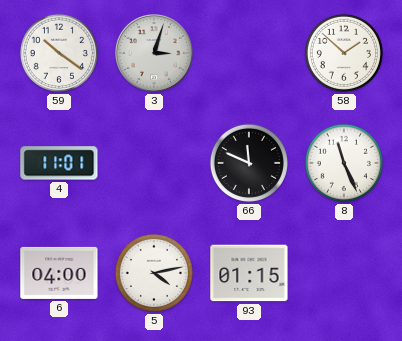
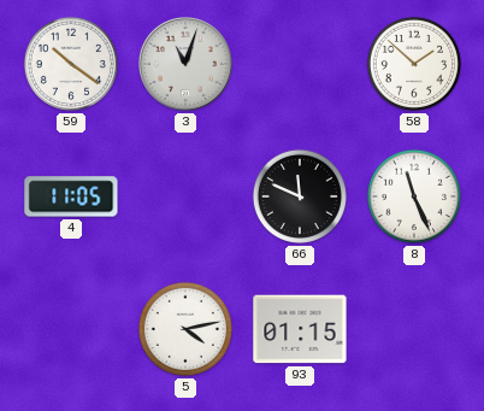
3: 3:03 -> 11:03
4: 11:01 -> 11:05
6: 04:00 -> none
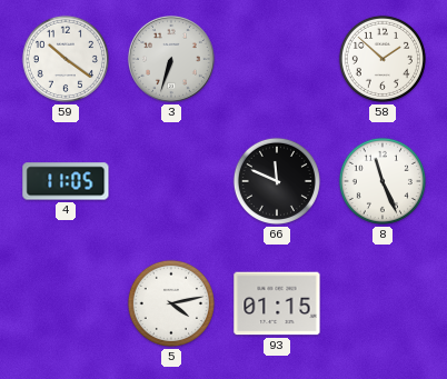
3: 11:03 -> 6:33
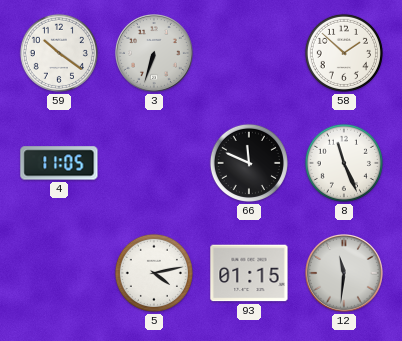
12: none -> 11:31
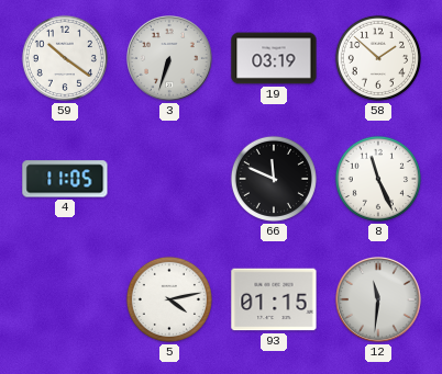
19: none -> 03:19
